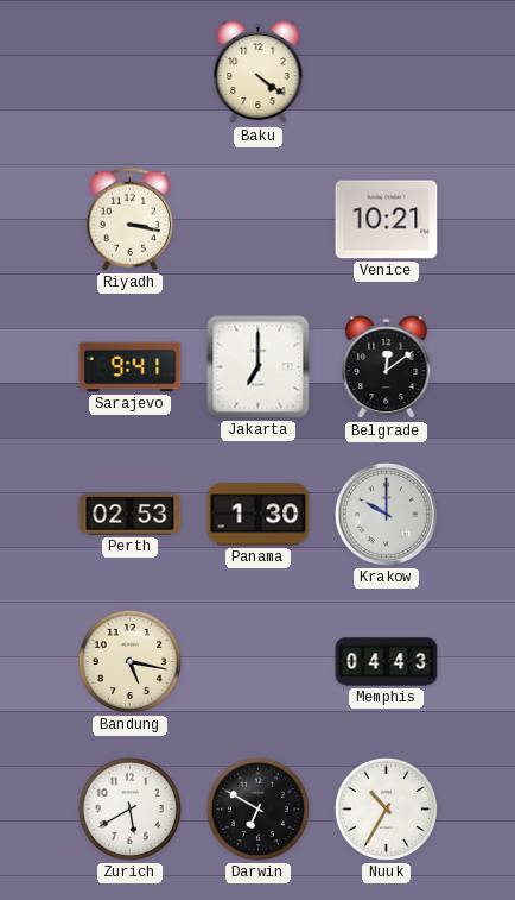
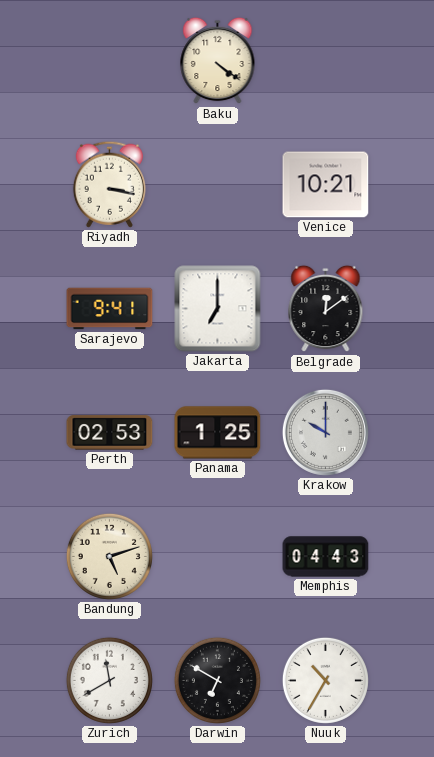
Panama: 1:30 -> 1:25
Bandung: 5:17 -> 5:12
Zurich: 5:40 -> 11:40
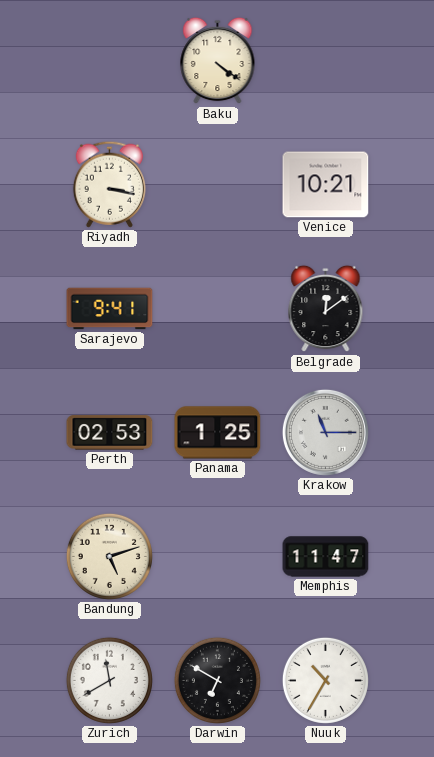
Jakarta: 7:00 -> none
Krakow: 10:00 -> 11:15
Memphis: 04:43 -> 11:47
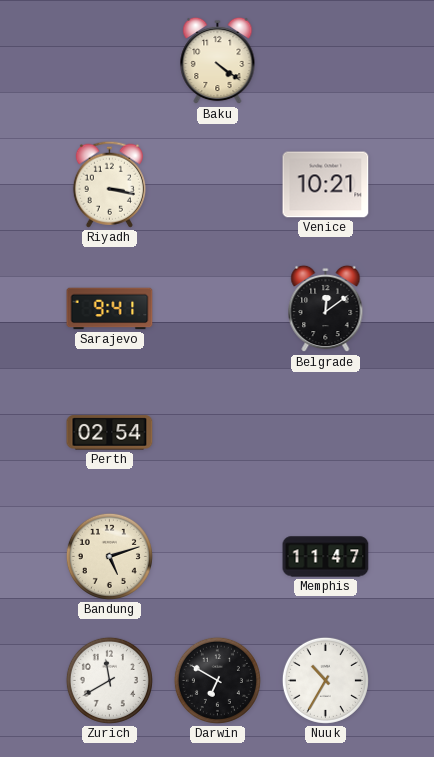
Perth: 02:53 -> 02:54
Panama: 1:25 -> none
Krakow: 11:15 -> none
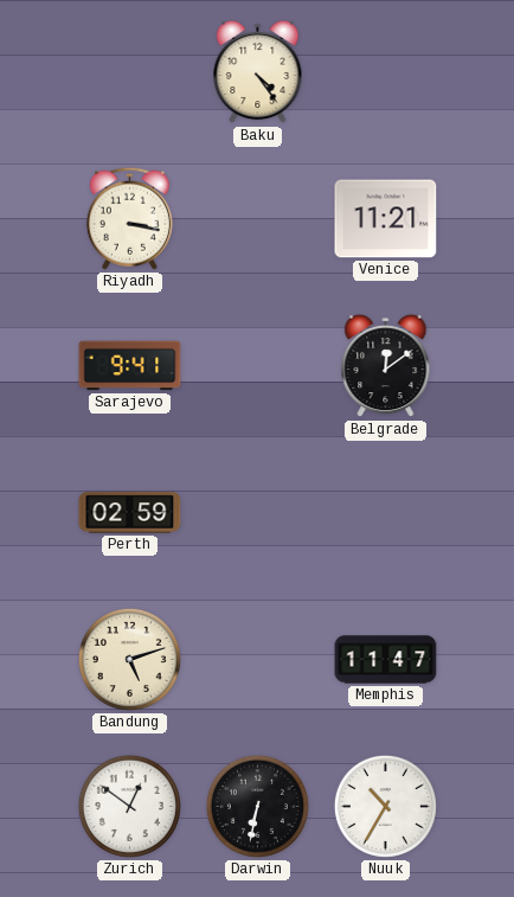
Baku: 4:21 -> 4:24
Venice: 10:21 -> 11:21
Perth: 02:54 -> 02:59
Zurich: 11:40 -> 12:51
Darwin: 6:50 -> 6:32
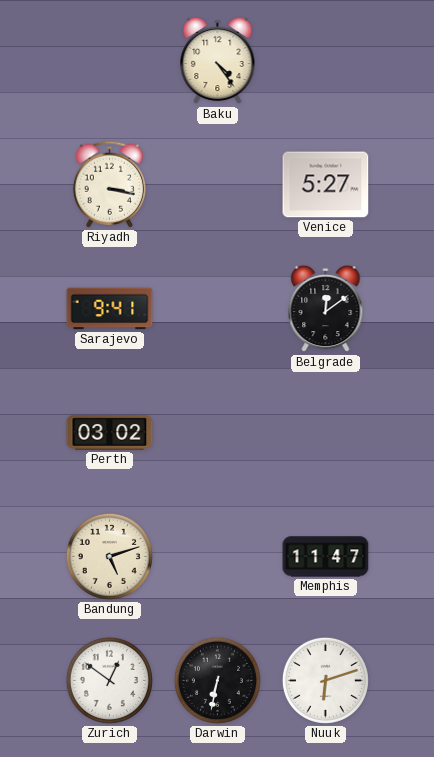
Venice: 11:21 -> 5:27
Perth: 02:59 -> 03:02
Nuuk: 10:35 -> 6:12
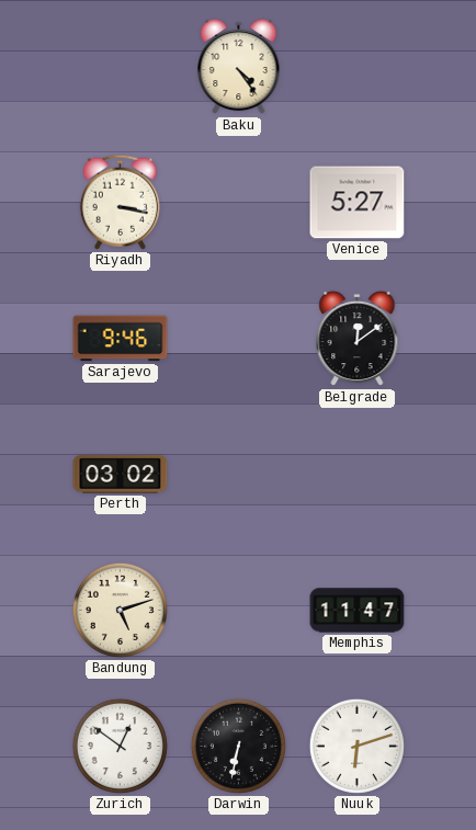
Sarajevo: 9:41 -> 9:46
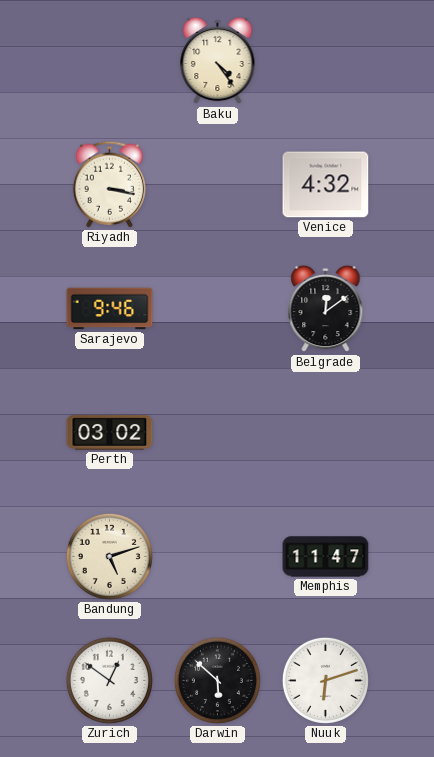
Venice: 5:27 -> 4:32
Darwin: 6:32 -> 5:52
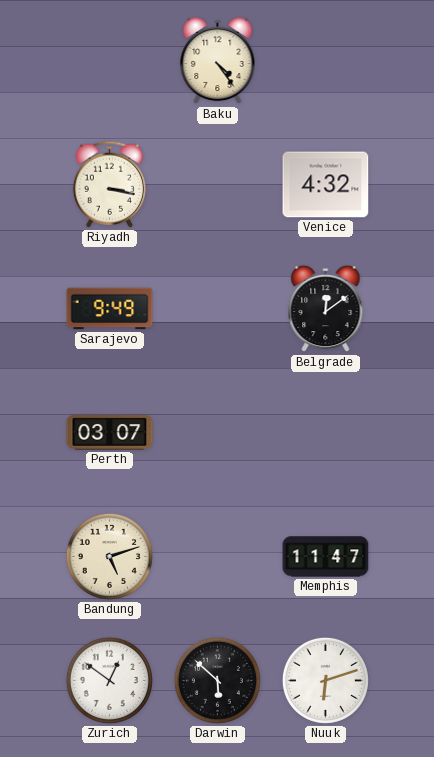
Sarajevo: 9:46 -> 9:49
Perth: 03:02 -> 03:07
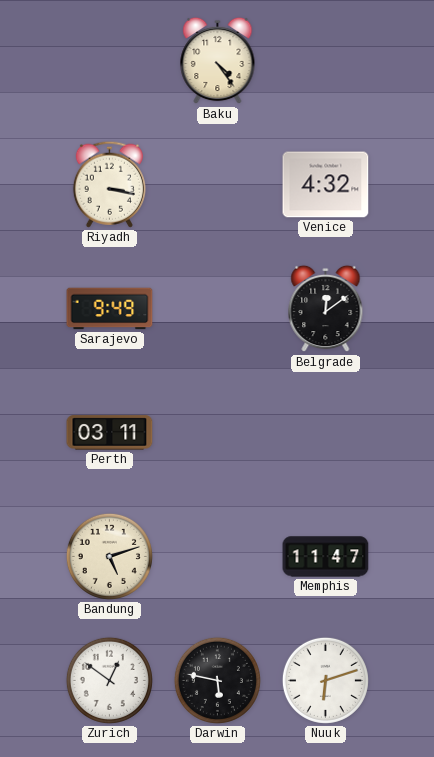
Perth: 03:07 -> 03:11
Darwin: 5:52 -> 5:47
